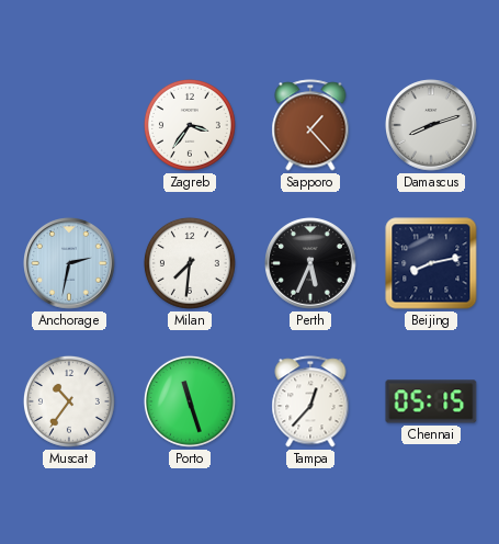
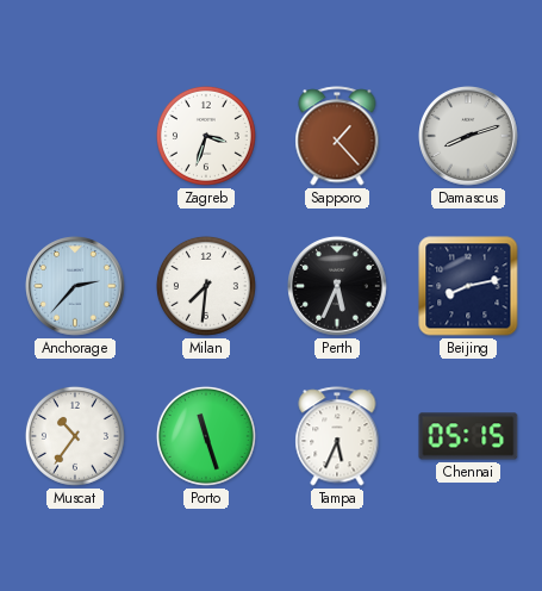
Zagreb: 3:36 -> 3:33
Anchorage: 2:32 -> 2:37
Tampa: 12:37 -> 5:34
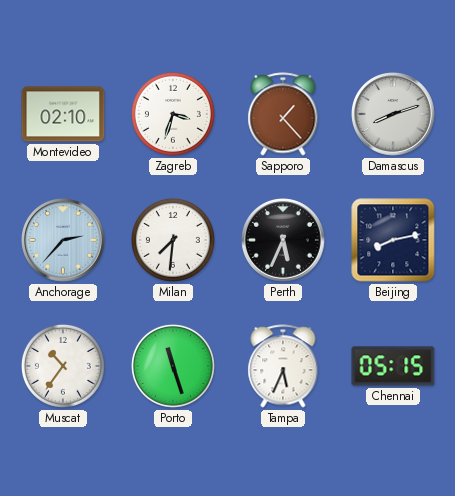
Montevideo: none -> 02:10
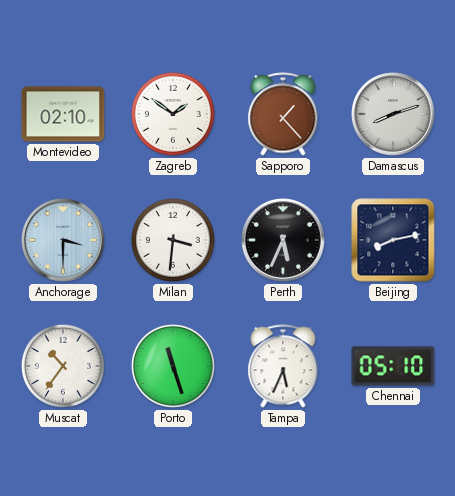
Zagreb: 3:33 -> 1:51
Anchorage: 2:37 -> 3:30
Milan: 7:31 -> 3:31
Chennai: 05:15 -> 05:10
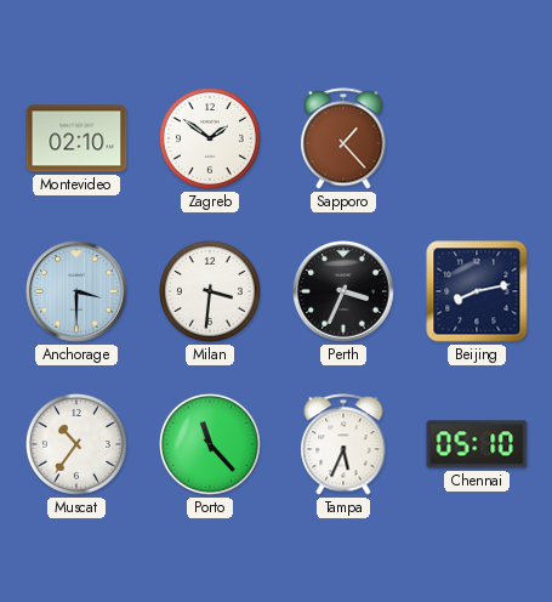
Damascus: 8:12 -> none
Perth: 5:34 -> 3:34
Porto: 11:27 -> 11:23
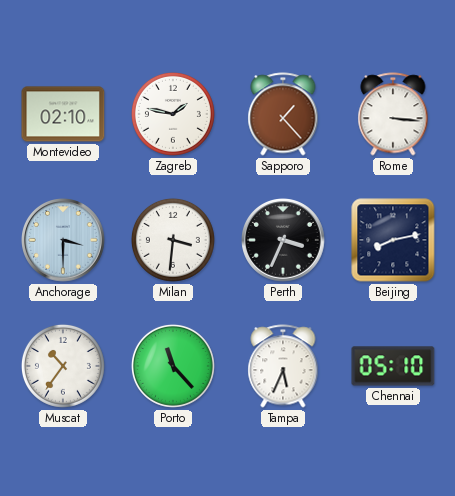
Zagreb: 1:51 -> 1:47
Rome: none -> 3:16
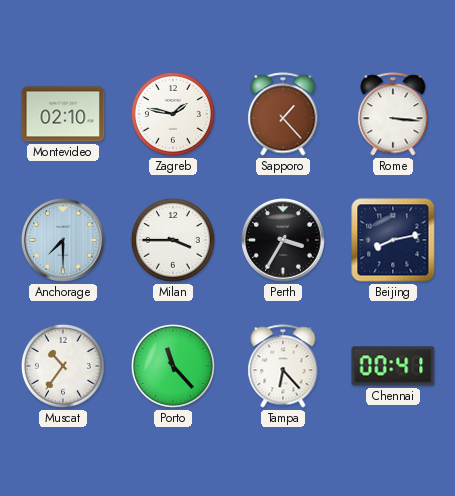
Anchorage: 3:30 -> 7:30
Milan: 3:31 -> 3:45
Perth: 3:34 -> 3:35
Tampa: 5:34 -> 6:23
Chennai: 05:10 -> 00:41
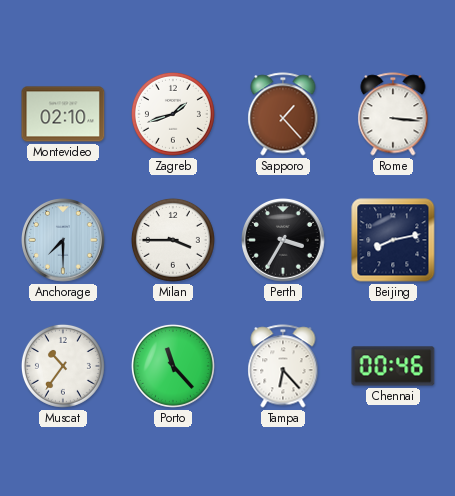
Zagreb: 1:47 -> 1:42
Chennai: 00:41 -> 00:46
